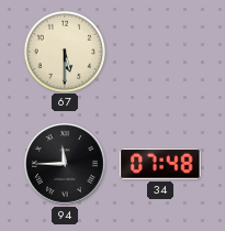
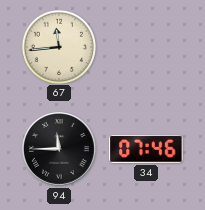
67: 5:30 -> 11:44
34: 07:48 -> 07:46
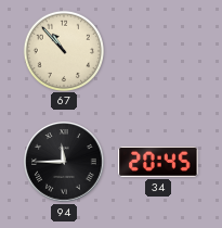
67: 11:44 -> 10:53
34: 07:46 -> 20:45
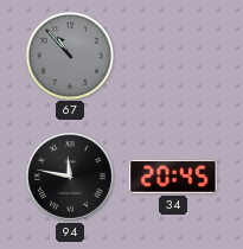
67 dial: cream -> grey
94: 11:45 -> 11:47
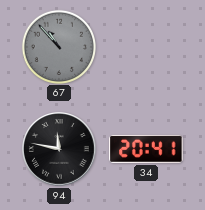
34: 20:45 -> 20:41
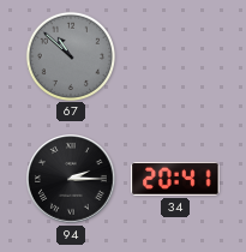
67: 10:53 -> 10:52
94: 11:47 -> 2:15
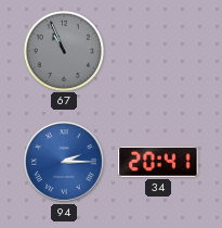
67: 10:52 -> 10:56
94 dial: black -> blue
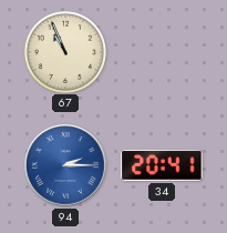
67 dial: grey -> cream
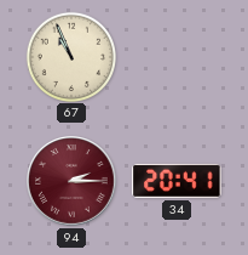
94 dial: blue -> burgundy
